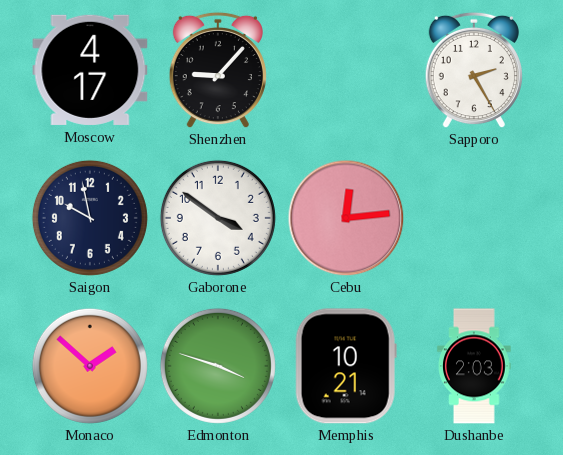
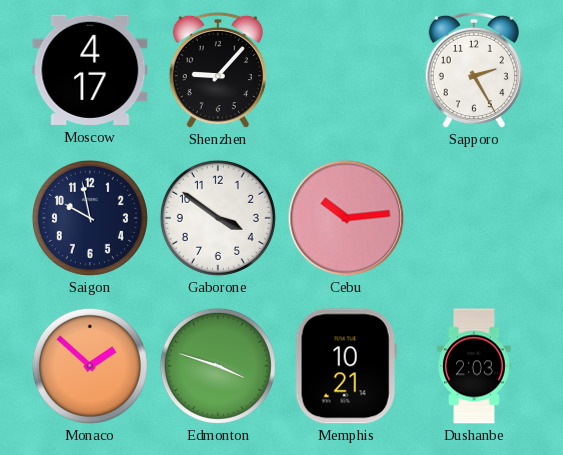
Cebu: 12:14 -> 10:14
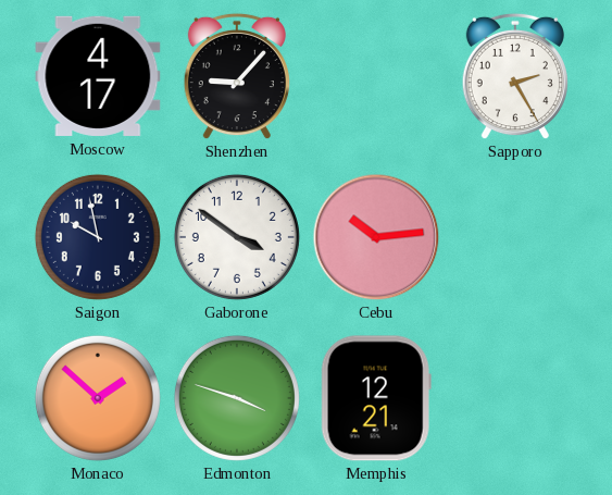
Memphis: 10:21 -> 12:21
Dushanbe: 2:03 -> none
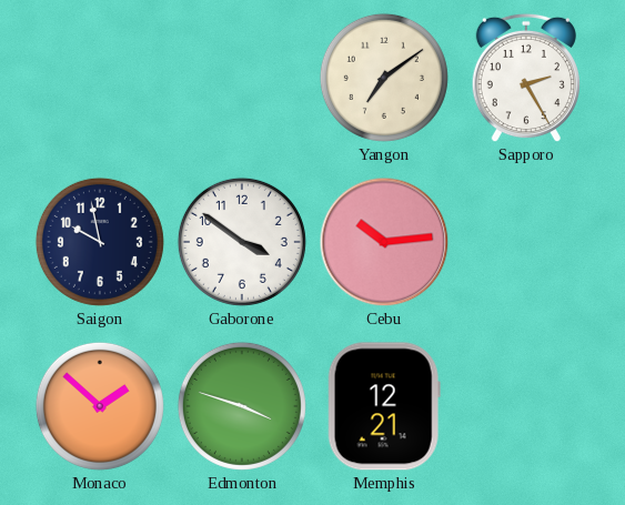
Moscow: 4:17 -> none
Shenzhen: 9:07 -> none
Yangon: none -> 7:09
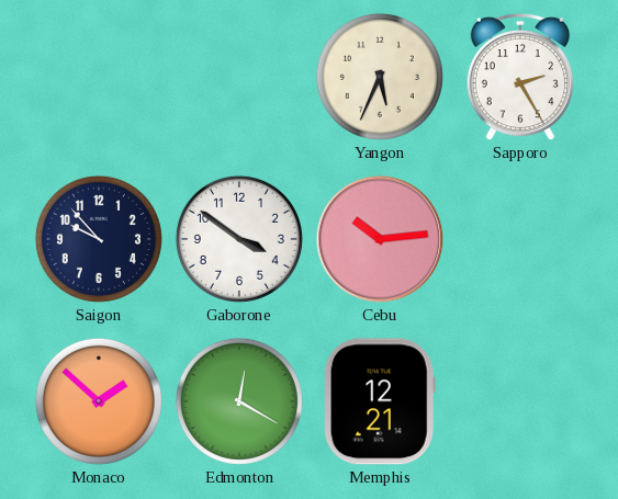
Yangon: 7:09 -> 5:34
Saigon: 9:58 -> 9:53
Edmonton: 3:48 -> 12:20
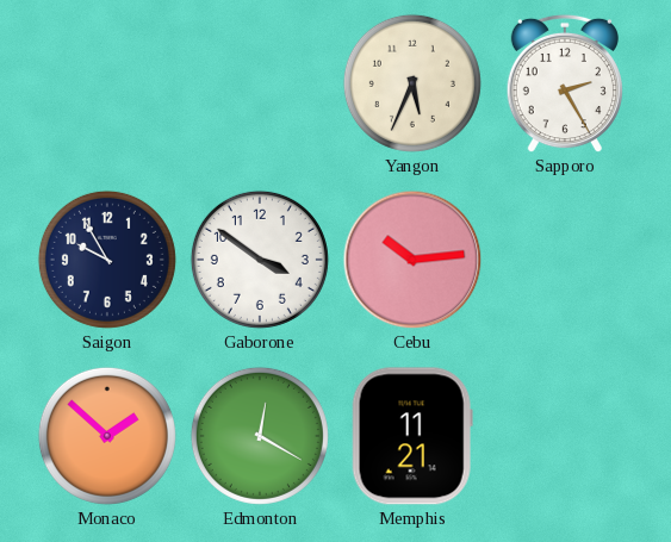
Saigon: 9:53 -> 9:55
Memphis: 12:21 -> 11:21
